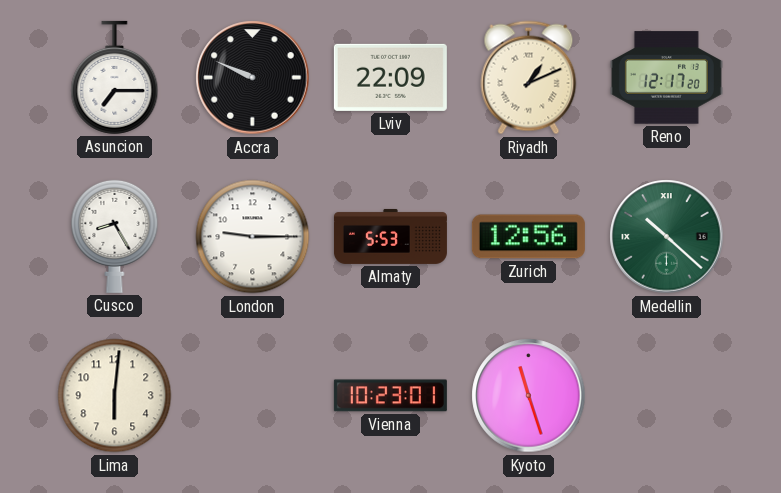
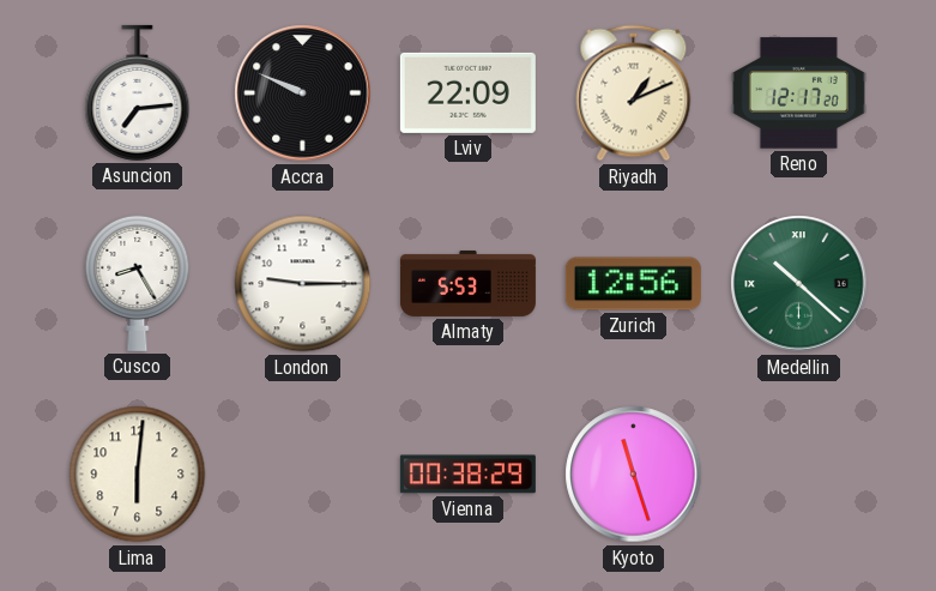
Asuncion: 7:15 -> 7:14
Vienna: 10:23 -> 00:38
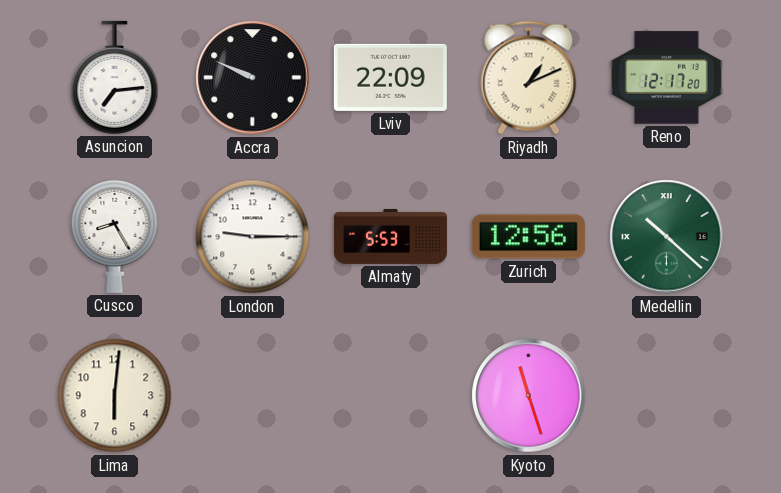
Vienna: 00:38 -> none
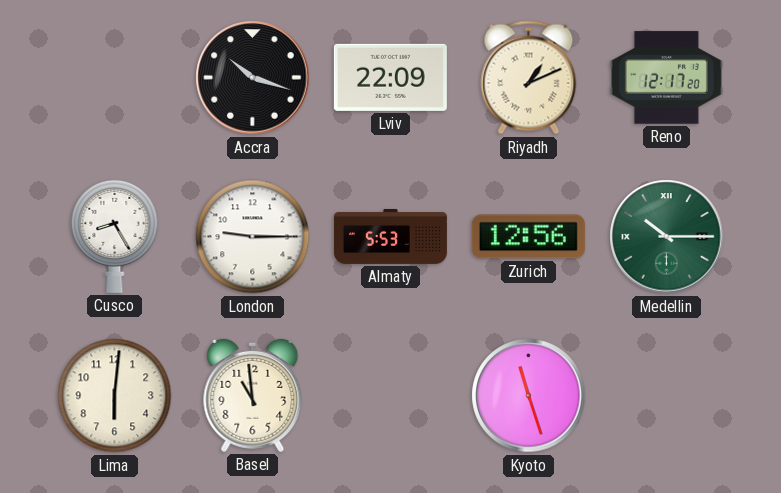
Asuncion: 7:14 -> none
Accra: 9:49 -> 10:18
Medellin: 10:22 -> 10:15
Basel: none -> 10:59
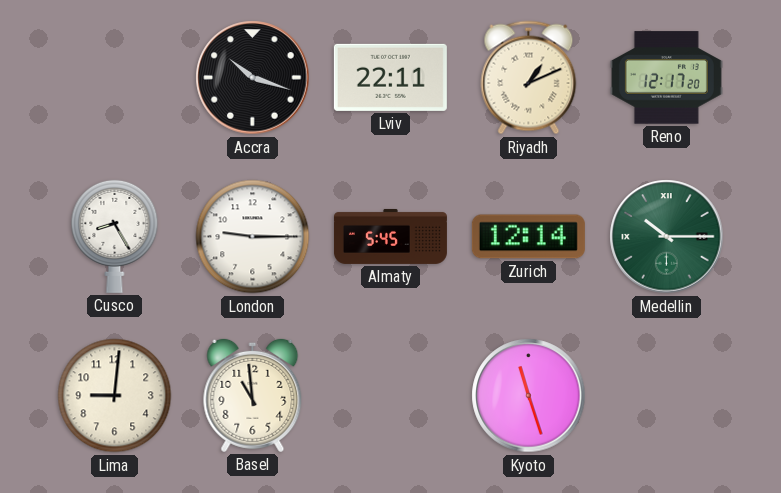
Lviv: 22:09 -> 22:11
Almaty: 5:53 -> 5:45
Zurich: 12:56 -> 12:14
Lima: 6:01 -> 9:01
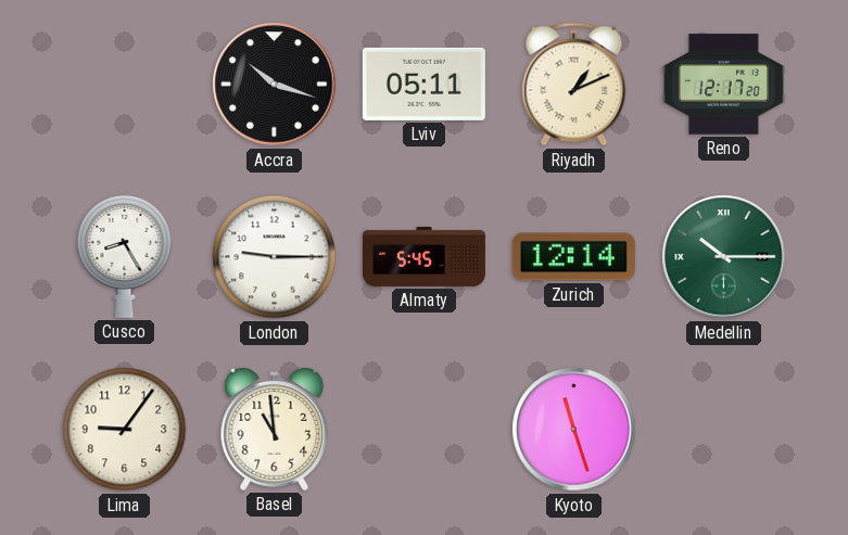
Lviv: 22:11 -> 05:11
Lima: 9:01 -> 9:06
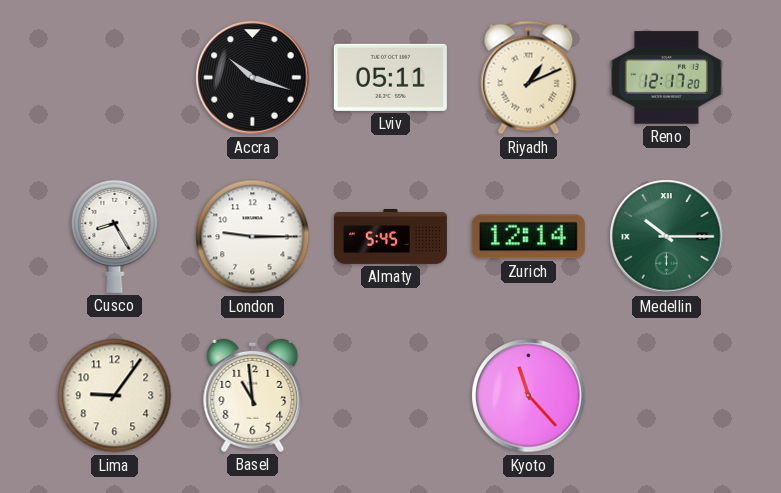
Kyoto: 11:27 -> 11:23
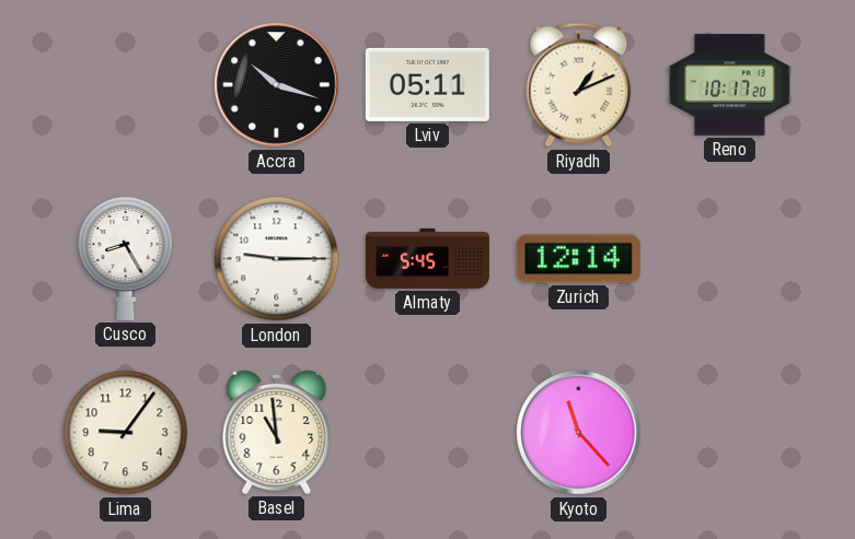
Reno: 12:17 -> 10:17
Medellin: 10:15 -> none
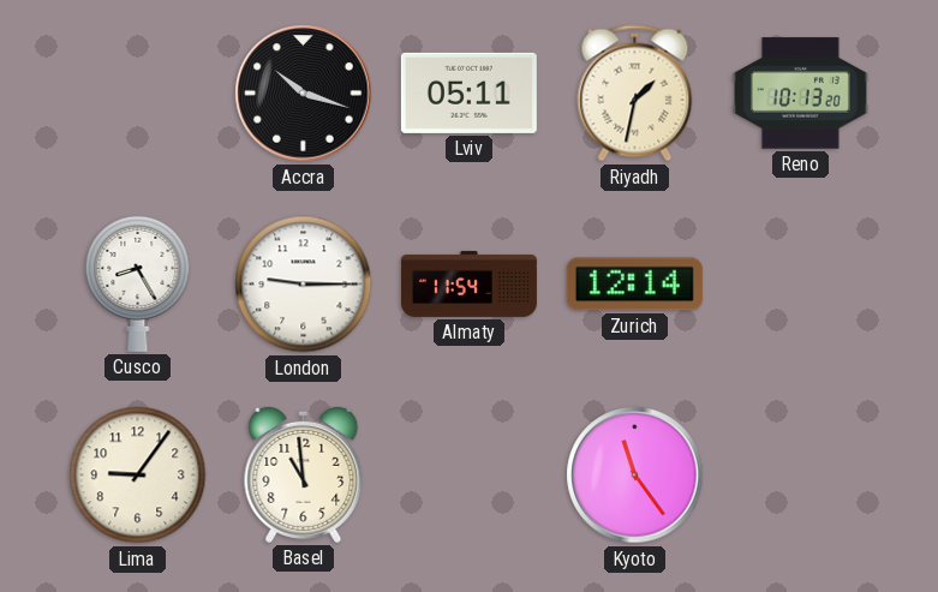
Riyadh: 1:11 -> 1:32
Reno: 10:17 -> 10:13
Almaty: 5:45 -> 11:54
Kyoto: 11:23 -> 11:24
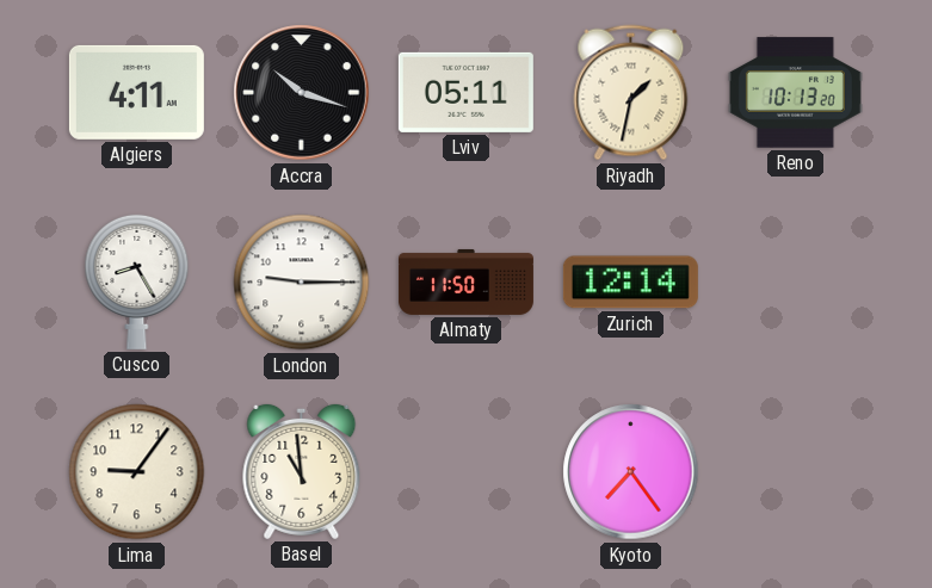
Algiers: none -> 4:11
Almaty: 11:54 -> 11:50
Kyoto: 11:24 -> 7:24
